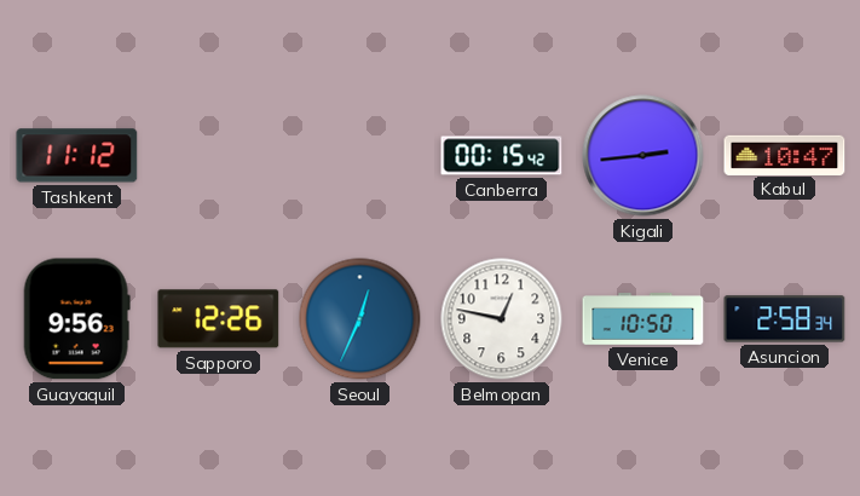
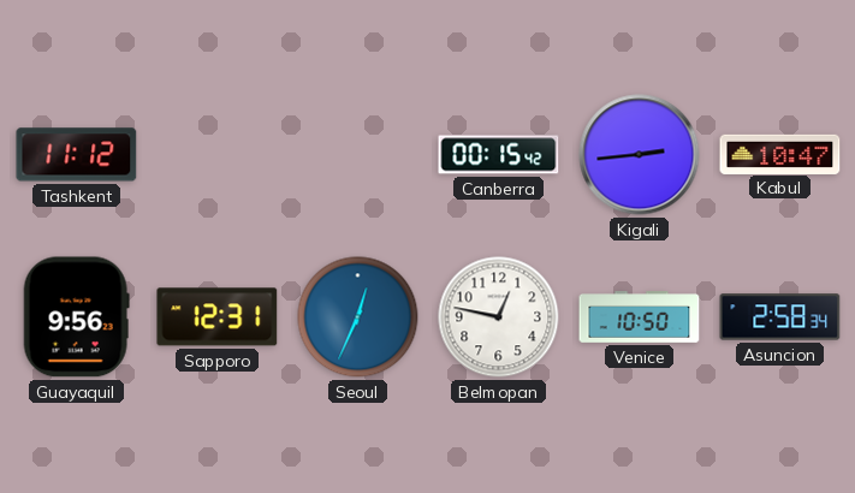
Sapporo: 12:26 -> 12:31
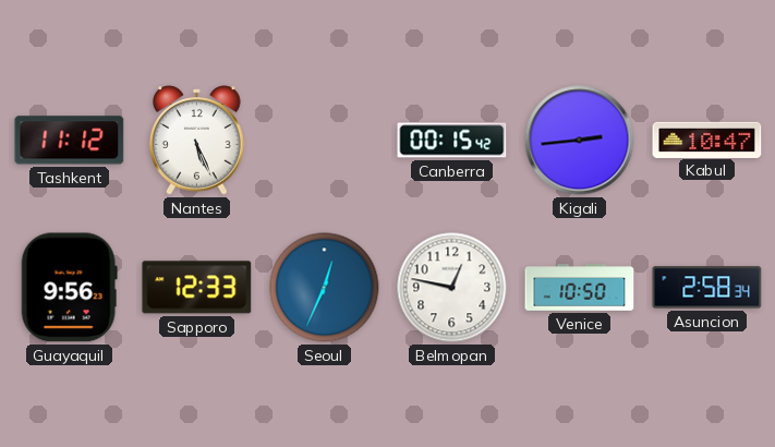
Nantes: none -> 5:26
Sapporo: 12:31 -> 12:33
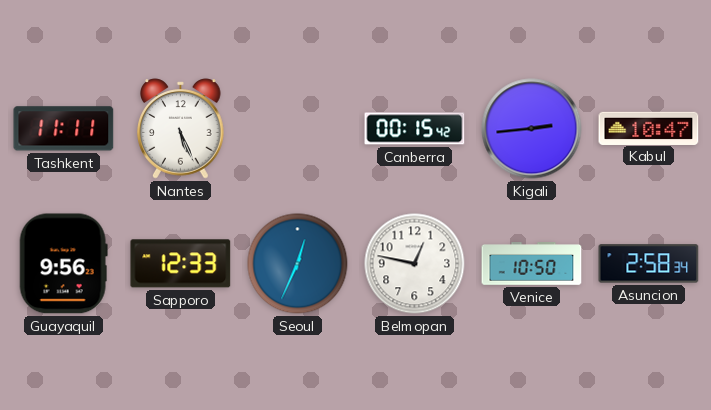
Tashkent: 11:12 -> 11:11
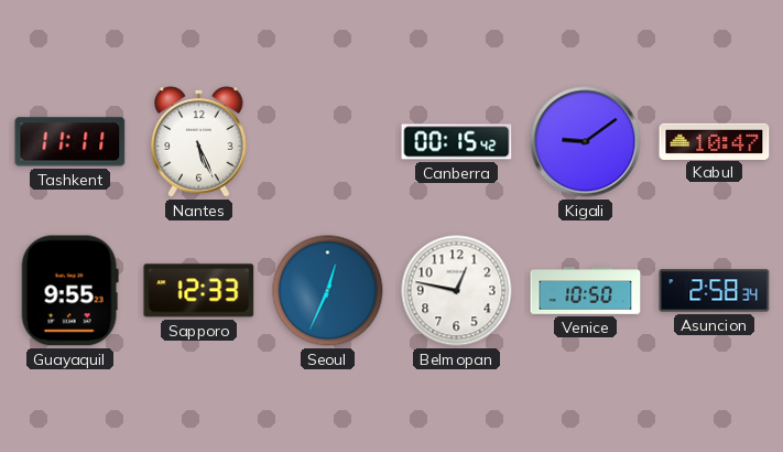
Kigali: 2:44 -> 9:09
Guayaquil: 9:56 -> 9:55
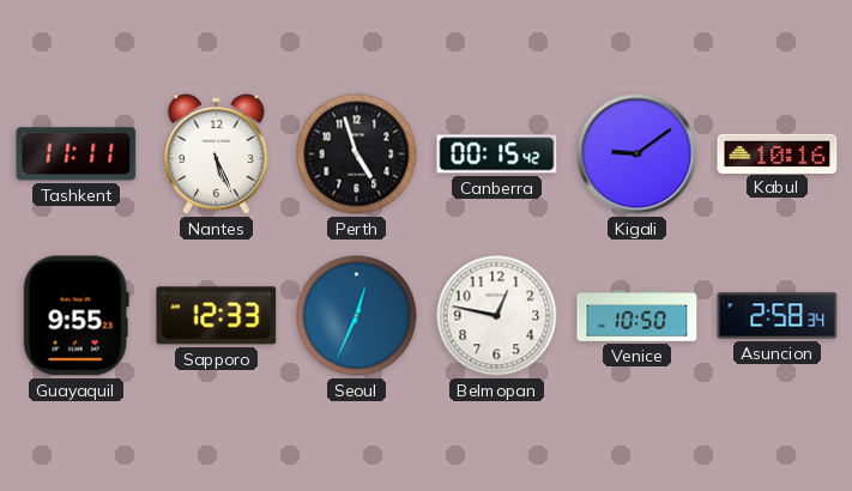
Perth: none -> 4:57
Kabul: 10:47 -> 10:16
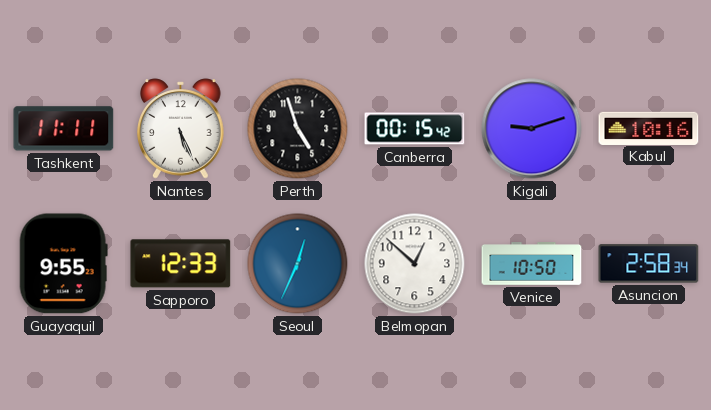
Kigali: 9:09 -> 9:12
Belmopan: 12:47 -> 12:52
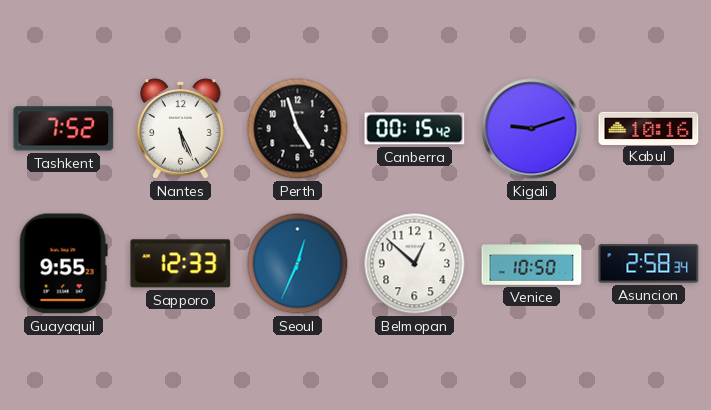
Tashkent: 11:11 -> 7:52
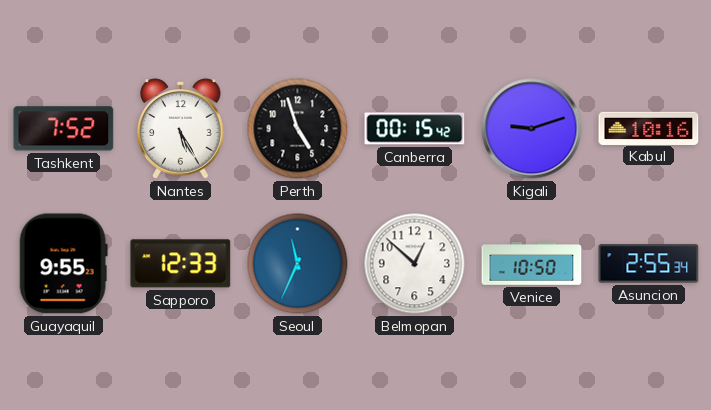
Nantes: 5:26 -> 5:25
Seoul: 12:34 -> 11:34
Asuncion: 2:58 -> 2:55
